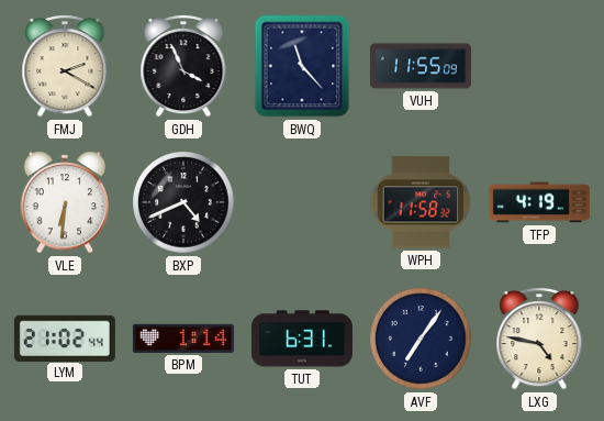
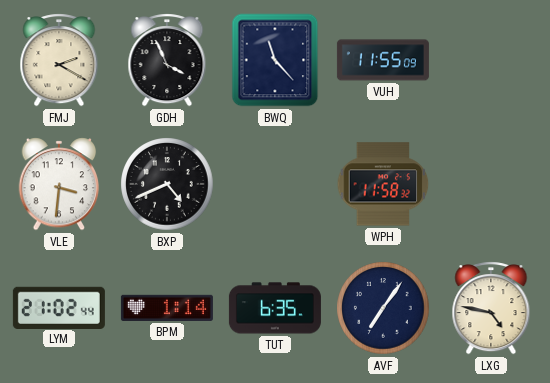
VLE: 6:31 -> 3:31
TFP: 4:19 -> none
TUT: 6:31 -> 6:35
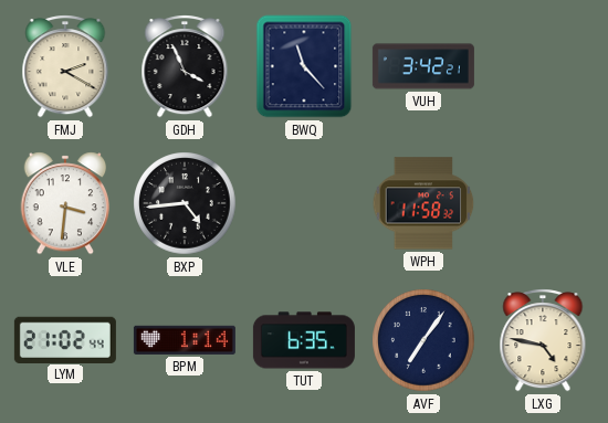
VUH: 11:55 -> 3:42
BXP: 4:41 -> 4:44
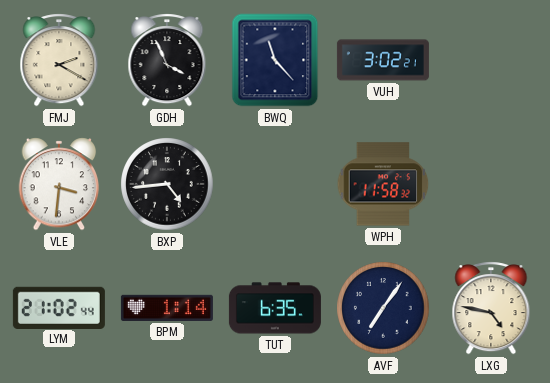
VUH: 3:42 -> 3:02
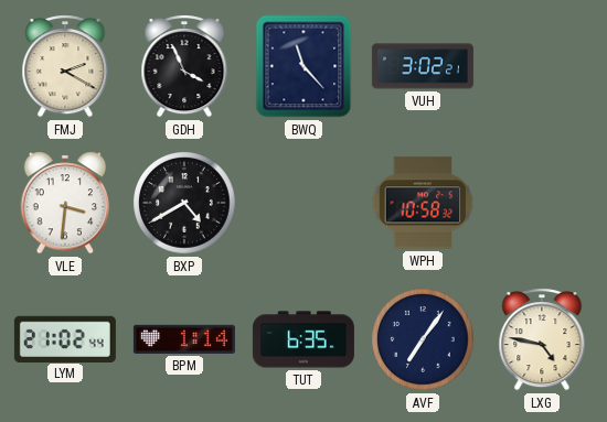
BXP: 4:44 -> 4:40
WPH: 11:58 -> 10:58
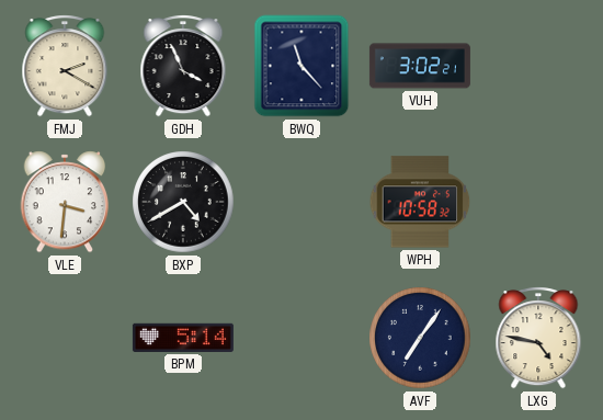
LYM: 21:02 -> none
BPM: 1:14 -> 5:14
TUT: 6:35 -> none
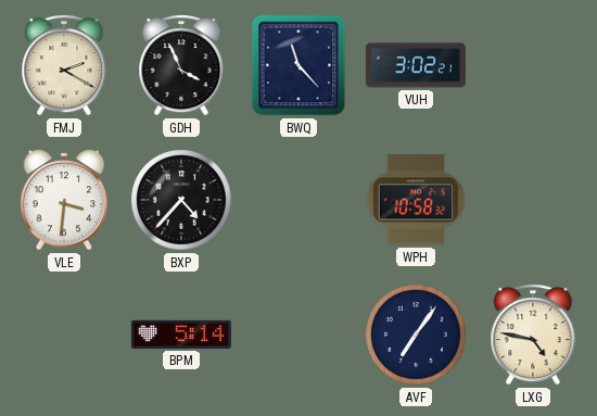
BXP: 4:40 -> 4:37
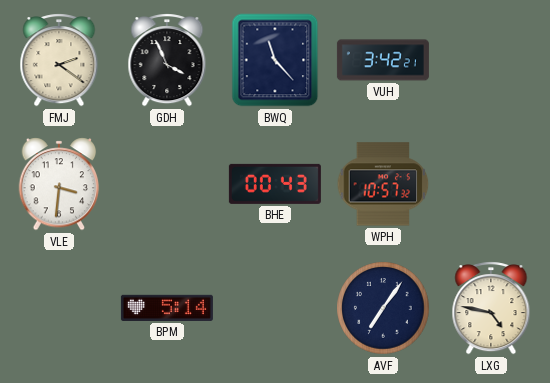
FMJ: 2:20 -> 2:21
VUH: 3:02 -> 3:42
BXP: 4:37 -> none
BHE: none -> 00:43
WPH: 10:58 -> 10:57
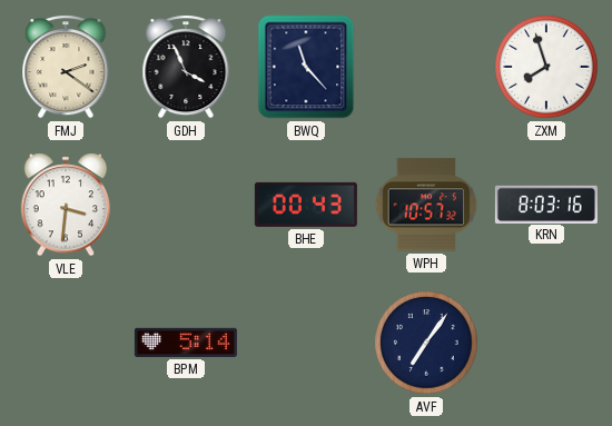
VUH: 3:42 -> none
ZXM: none -> 7:57
KRN: none -> 8:03
LXG: 4:47 -> none
